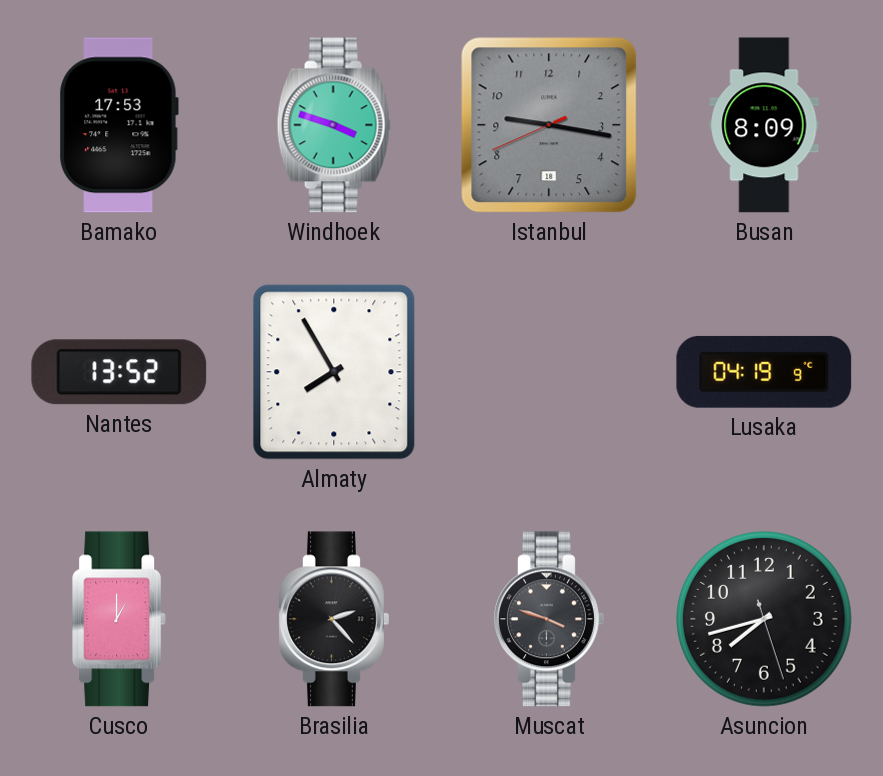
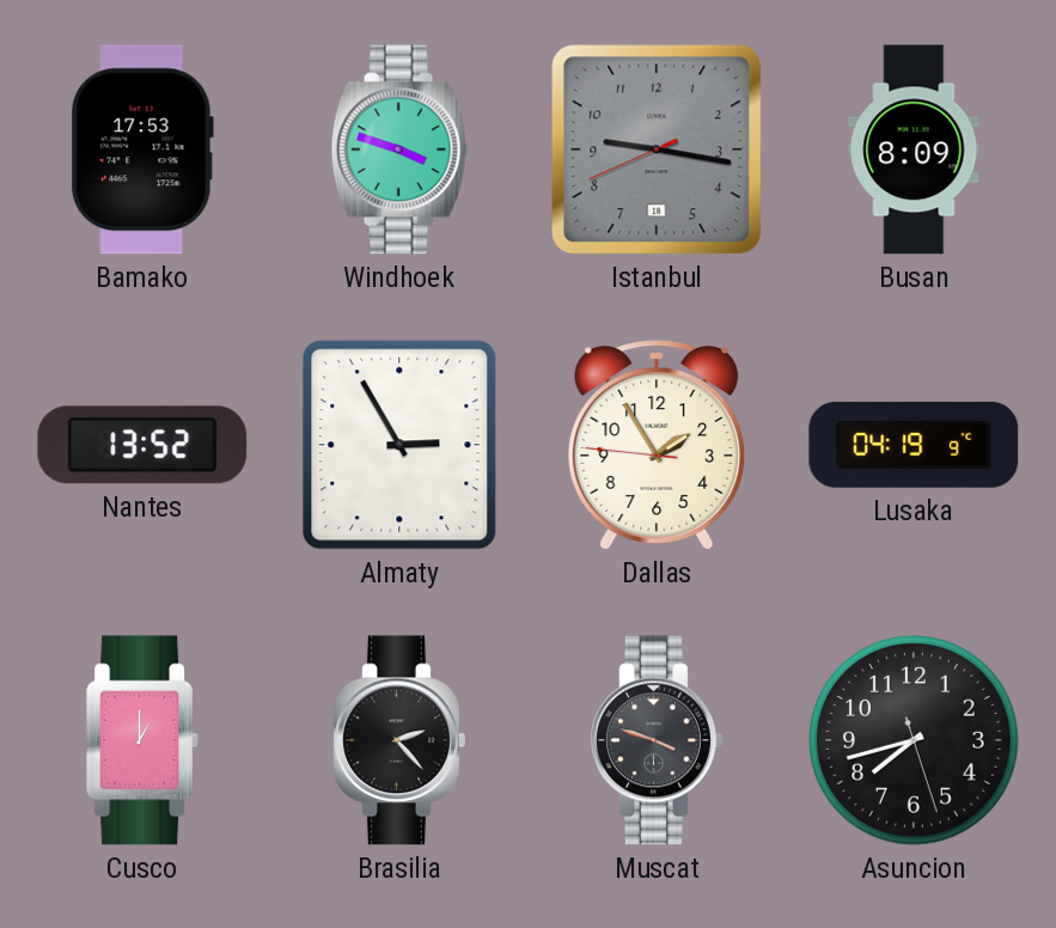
Almaty: 7:55 -> 2:55
Dallas: none -> 1:54
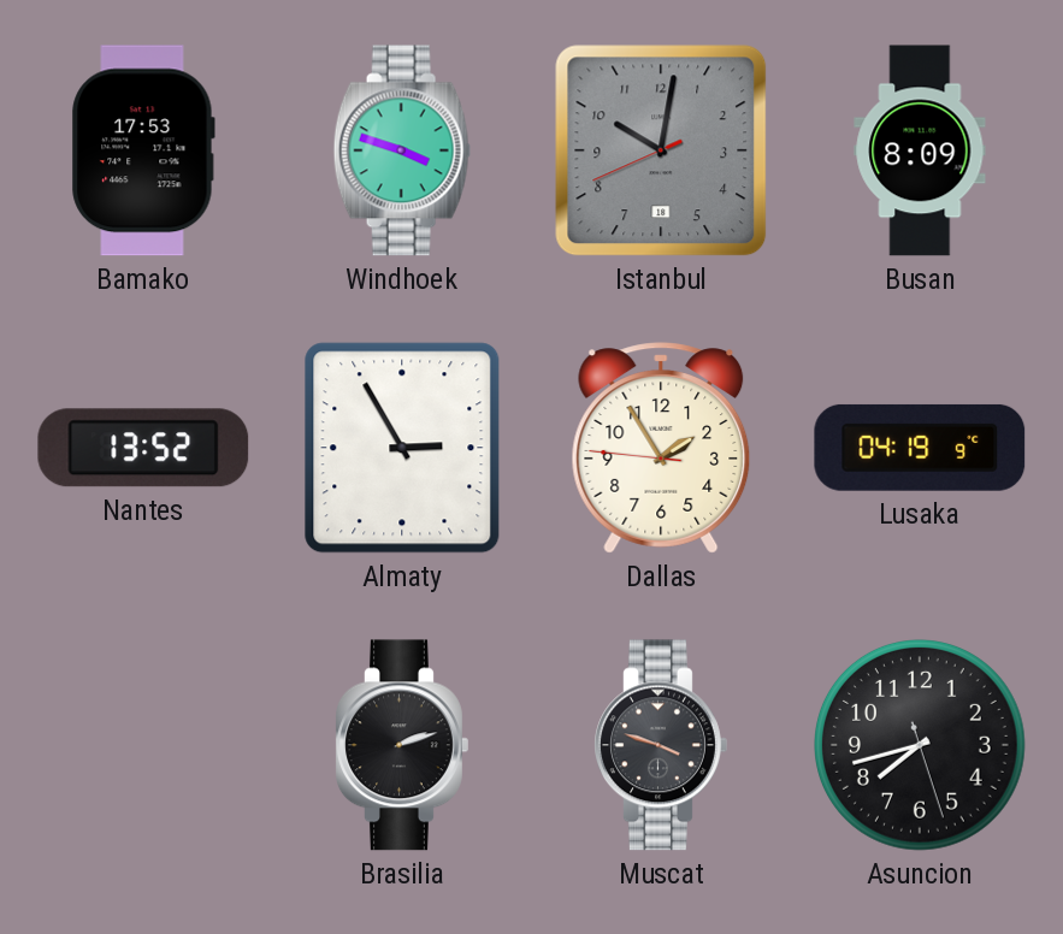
Istanbul: 9:16 -> 10:01
Cusco: 1:00 -> none
Brasilia: 2:23 -> 2:12
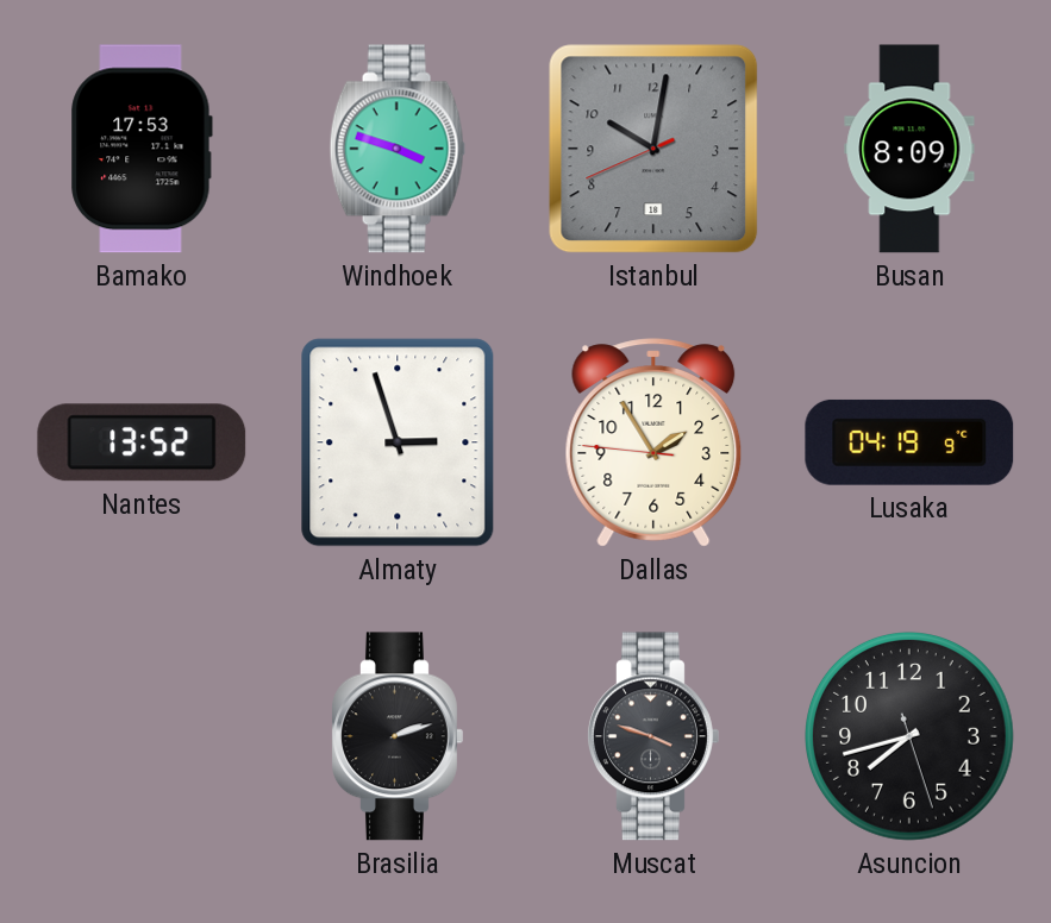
Almaty: 2:55 -> 2:57
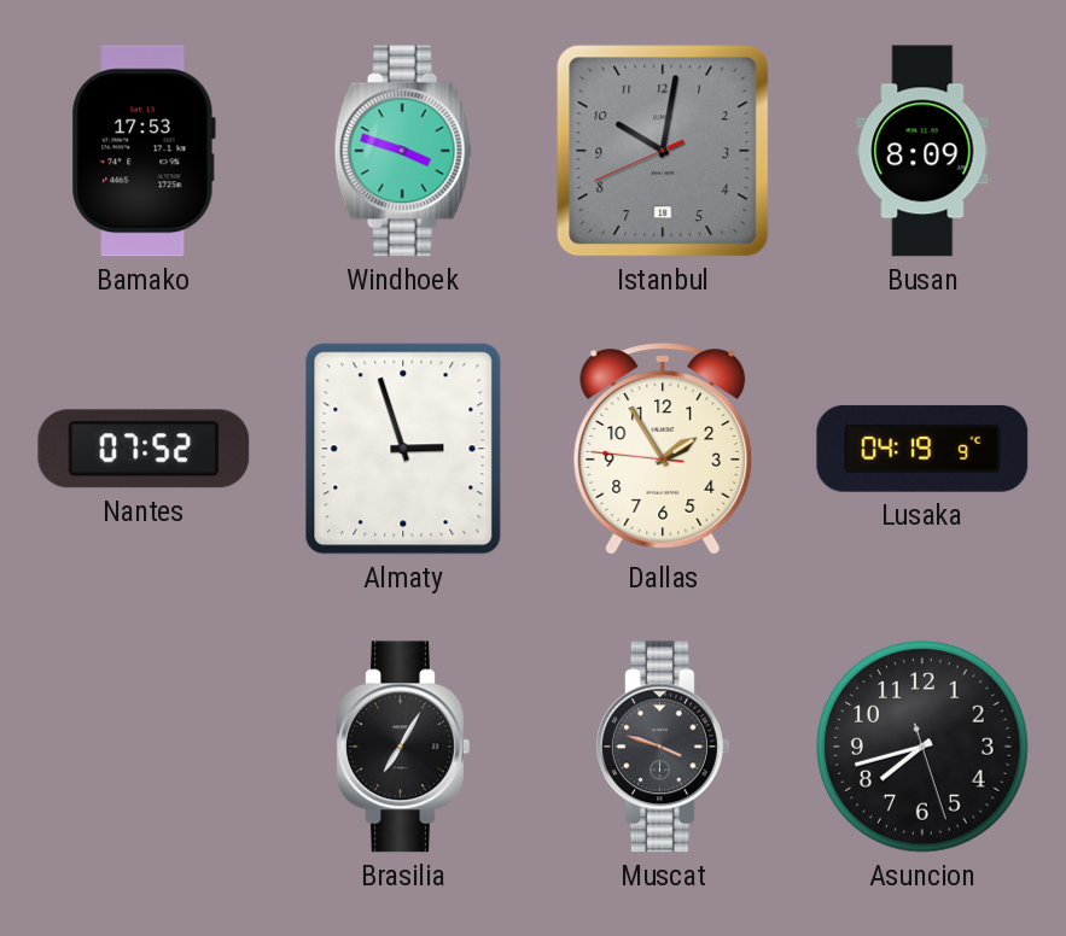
Nantes: 13:52 -> 07:52
Brasilia: 2:12 -> 7:05
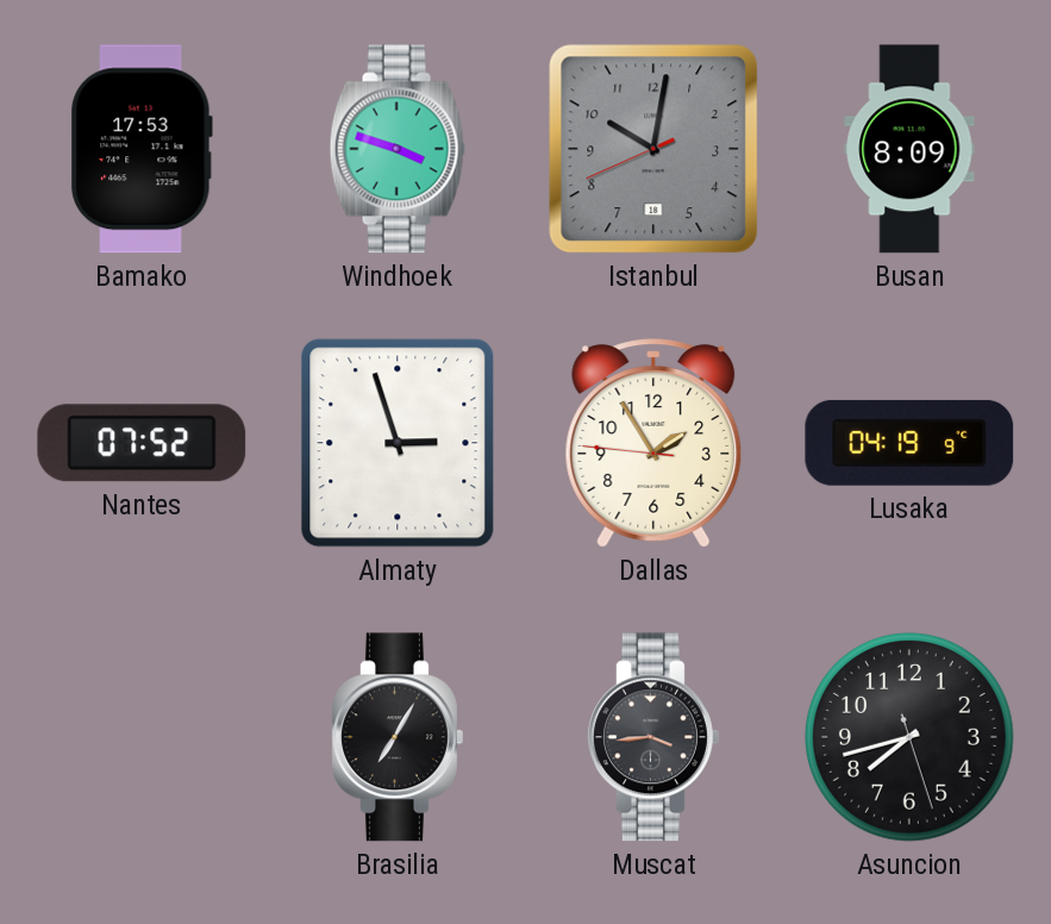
Muscat: 3:48 -> 3:44
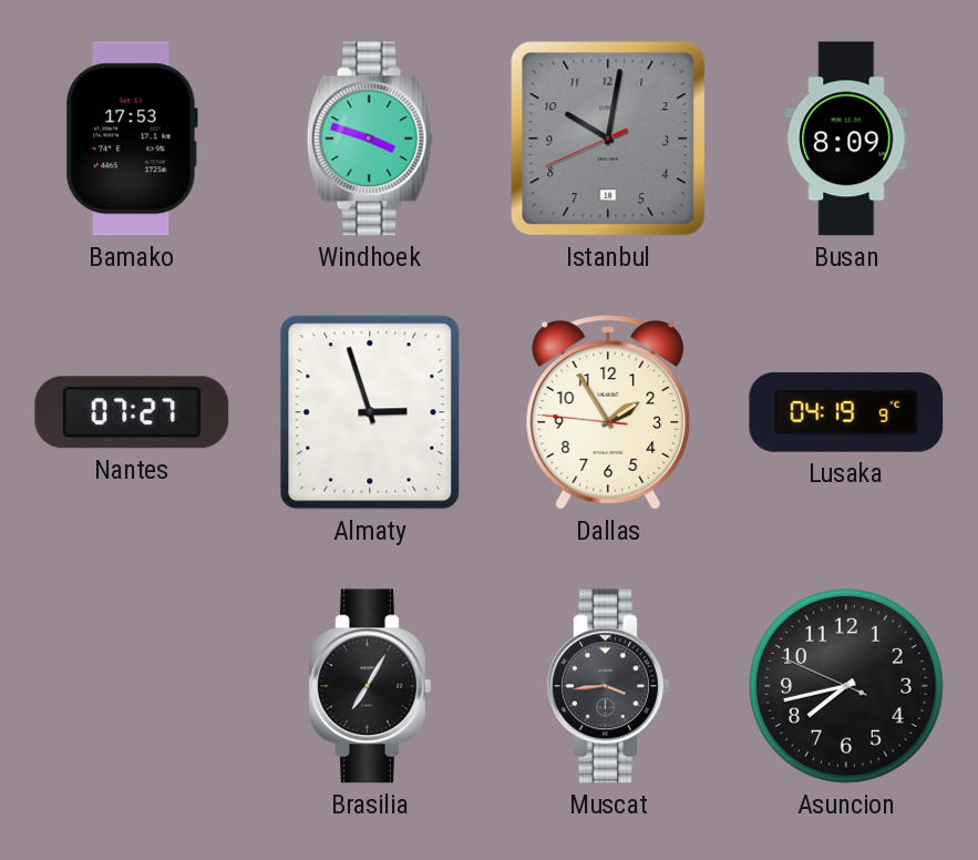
Nantes: 07:52 -> 07:27
Asuncion: 7:42:27 -> 7:42:49
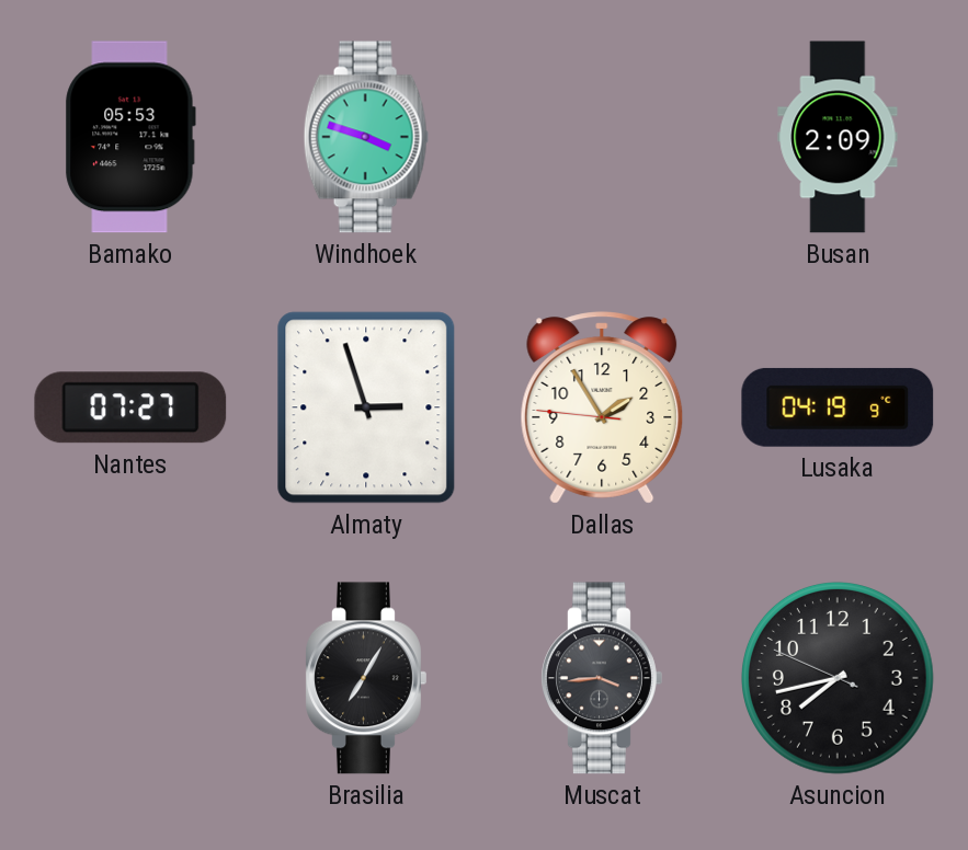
Bamako: 17:53 -> 05:53
Istanbul: 10:01 -> none
Busan: 8:09 -> 2:09
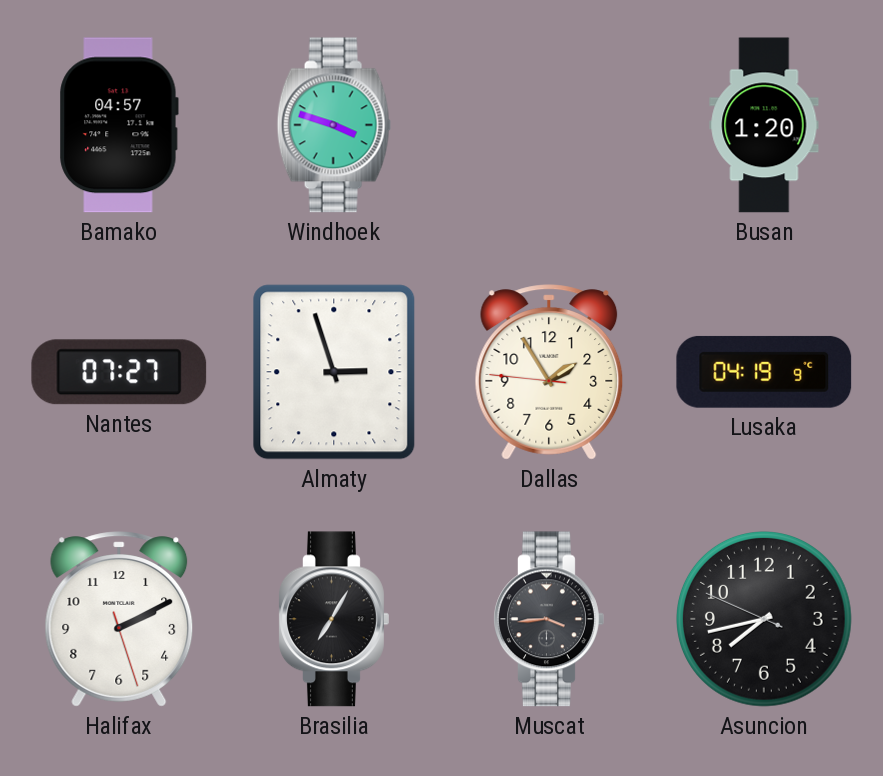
Bamako: 05:53 -> 04:57
Busan: 2:09 -> 1:20
Halifax: none -> 2:10
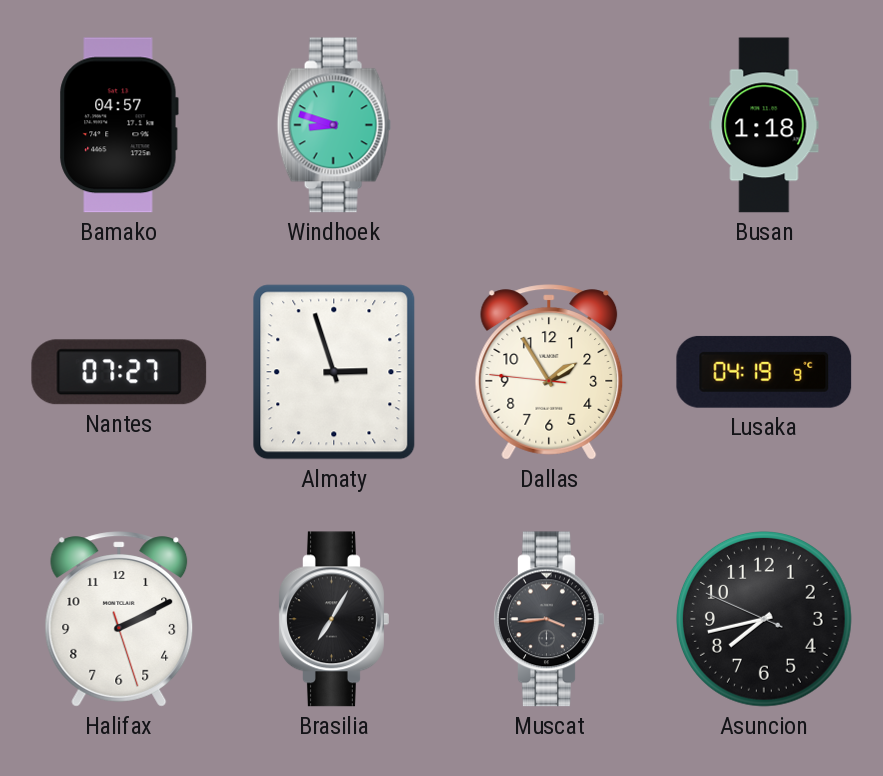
Windhoek: 3:48 -> 8:48
Busan: 1:20 -> 1:18
